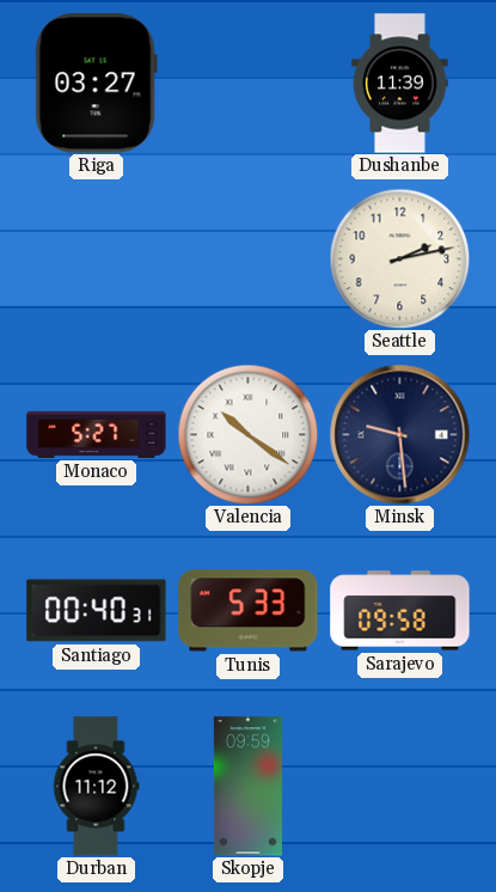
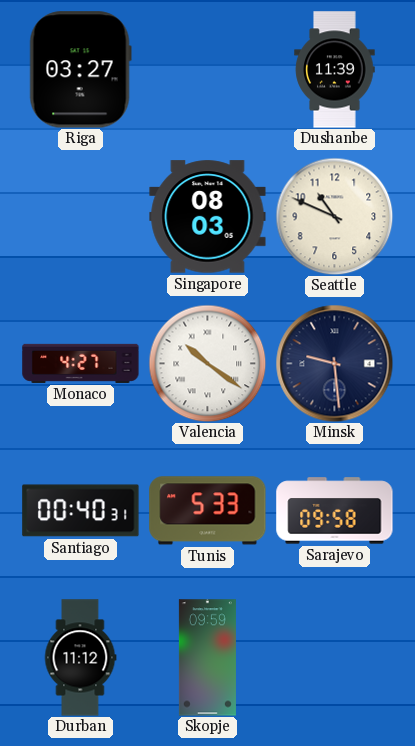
Singapore: none -> 08:03
Seattle: 2:13 -> 10:49
Monaco: 5:27 -> 4:27
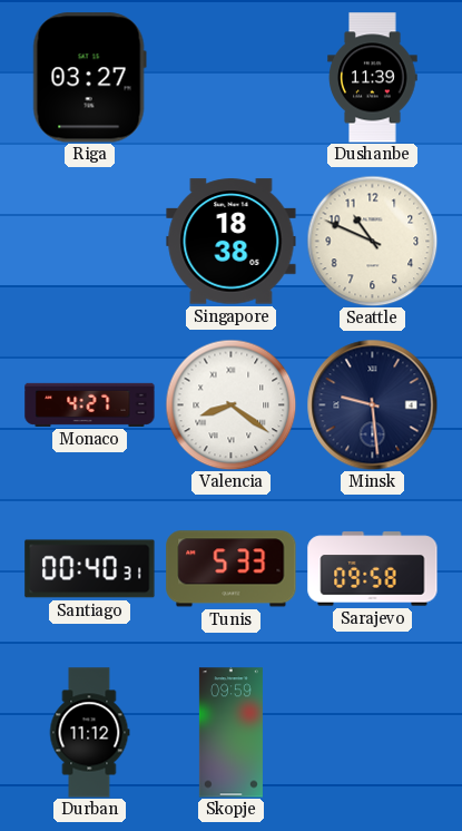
Singapore: 08:03 -> 18:38
Valencia: 10:21 -> 8:21
